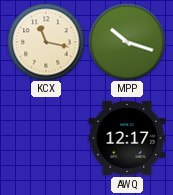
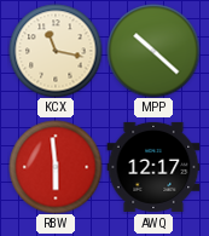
MPP: 10:18 -> 10:22
RBW: none -> 5:59
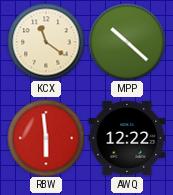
KCX: 11:17 -> 11:21
AWQ: 12:17 -> 12:22
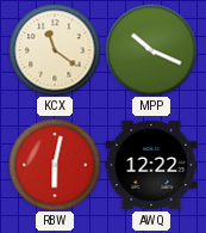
MPP: 10:22 -> 10:19
RBW: 5:59 -> 6:02
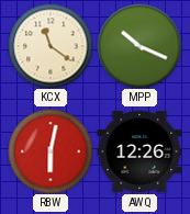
AWQ: 12:22 -> 12:26
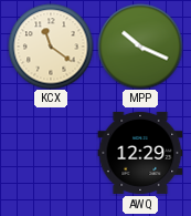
RBW: 6:02 -> none
AWQ: 12:26 -> 12:29
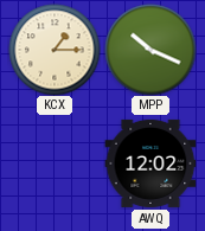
KCX: 11:21 -> 1:15
AWQ: 12:29 -> 12:02
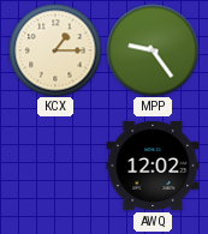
MPP: 10:19 -> 9:24
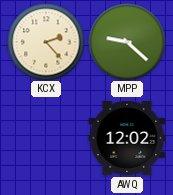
KCX: 1:15 -> 2:23
MPP: 9:24 -> 9:22
